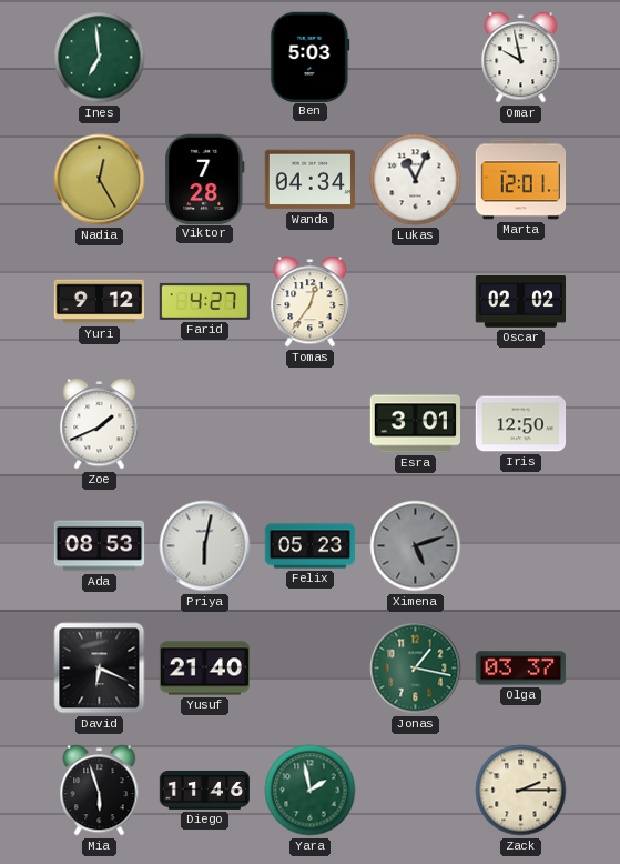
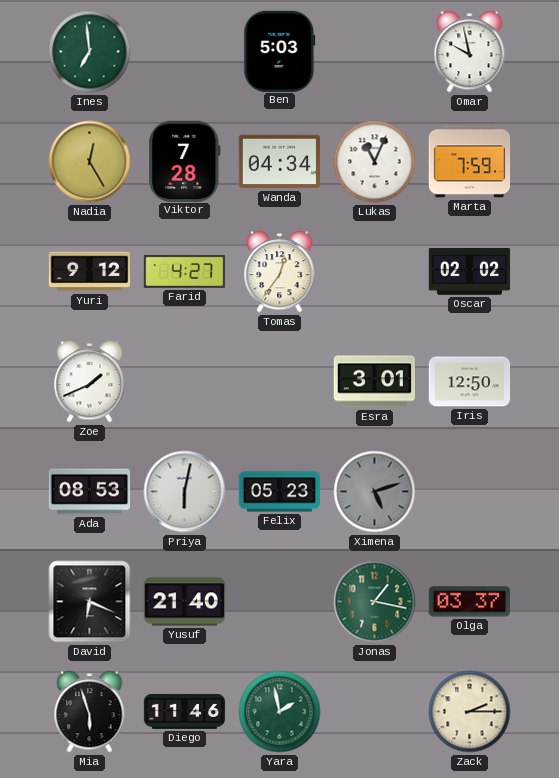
Marta: 12:01 -> 7:59
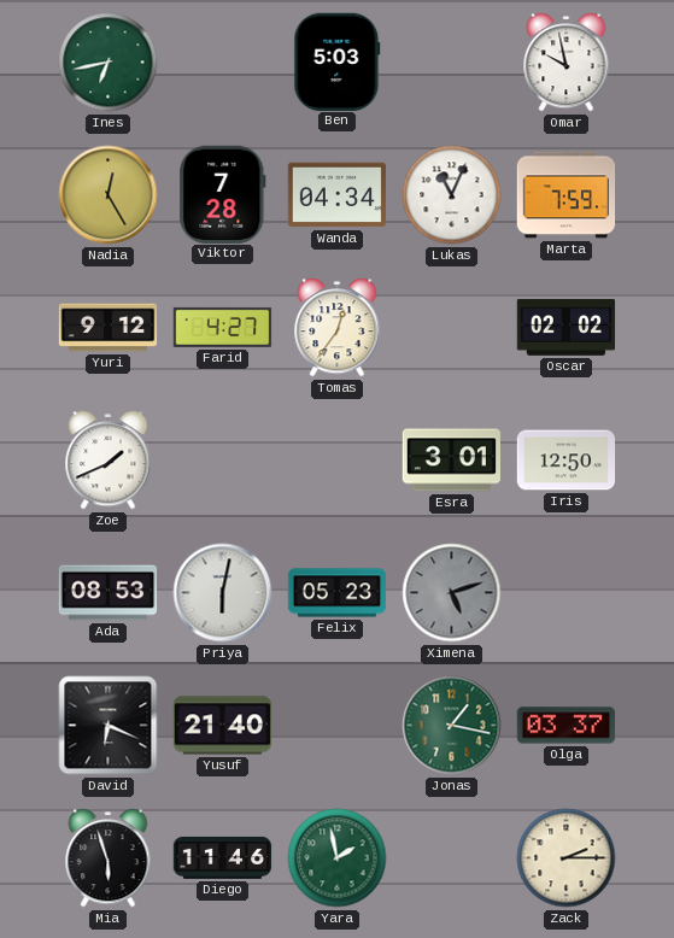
Ines: 6:59 -> 6:43
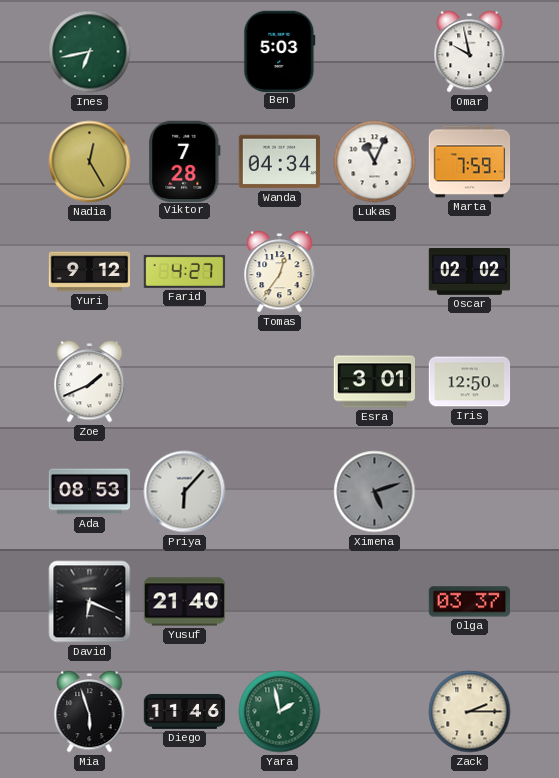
Priya: 6:02 -> 6:07
Felix: 05:23 -> none
Jonas: 1:17 -> none
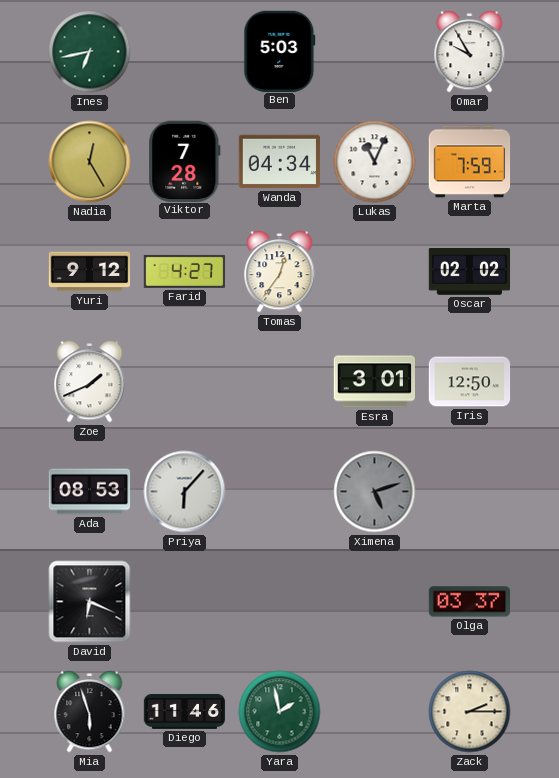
Omar: 9:58 -> 9:55
Yusuf: 21:40 -> none
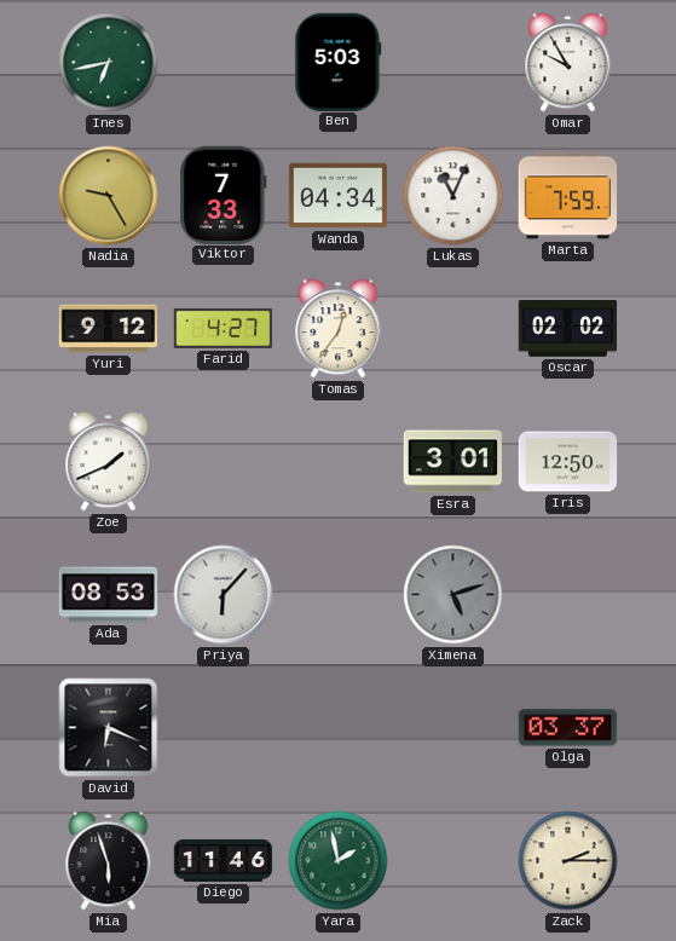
Nadia: 12:25 -> 9:25
Viktor: 7:28 -> 7:33
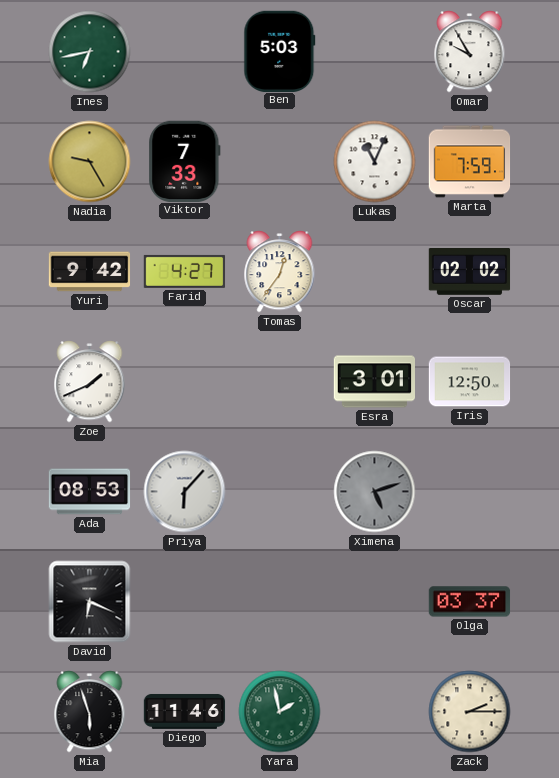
Wanda: 04:34 -> none
Yuri: 9:12 -> 9:42
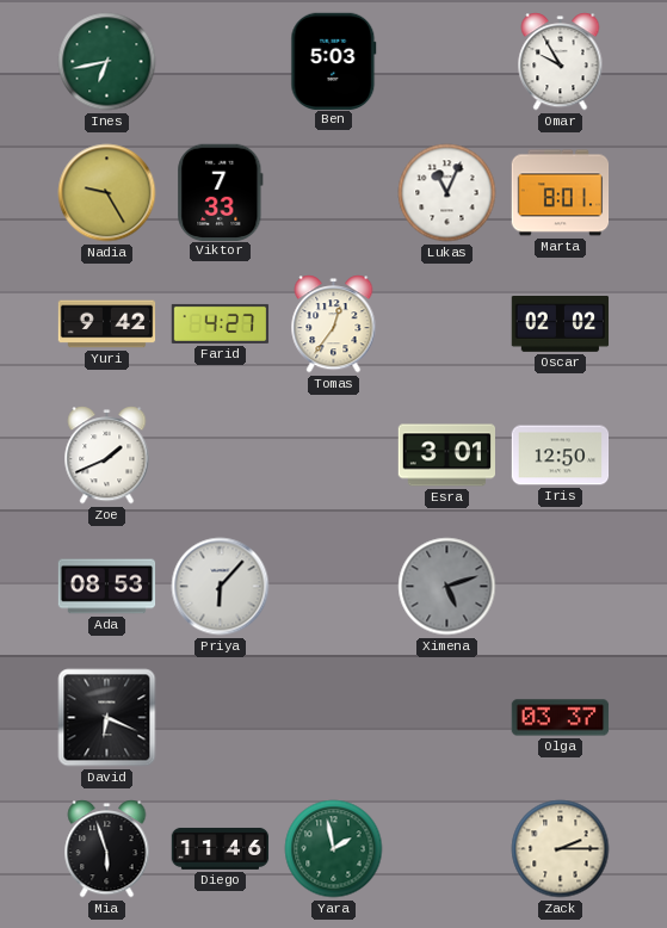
Marta: 7:59 -> 8:01
